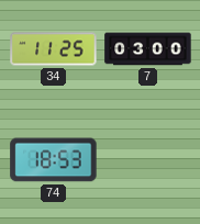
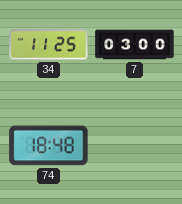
74: 18:53 -> 18:48
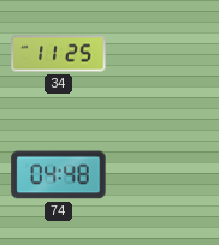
7: 03:00 -> none
74: 18:48 -> 04:48
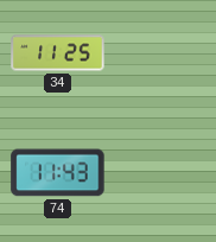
74: 04:48 -> 11:43
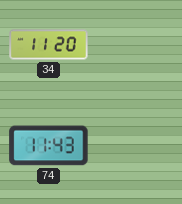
34: 11:25 -> 11:20
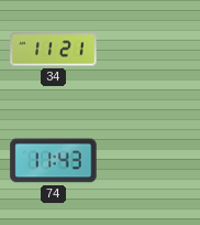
34: 11:20 -> 11:21
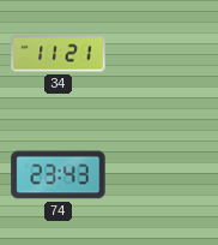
74: 11:43 -> 23:43
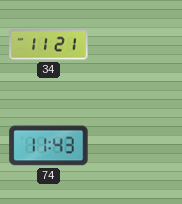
74: 23:43 -> 11:43
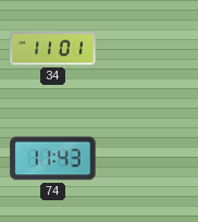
34: 11:21 -> 11:01
